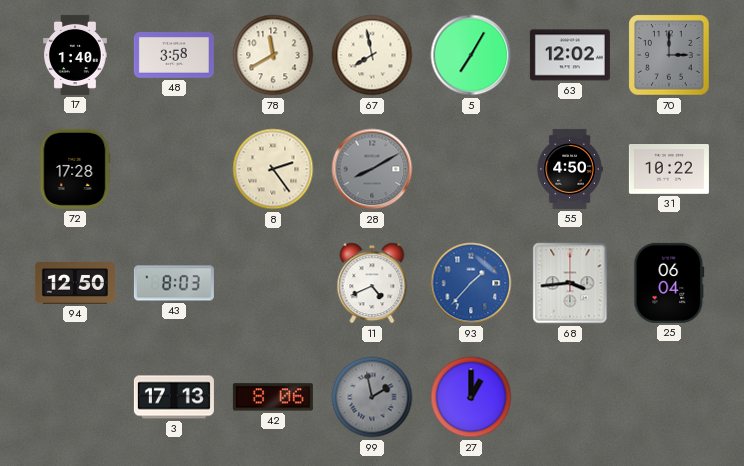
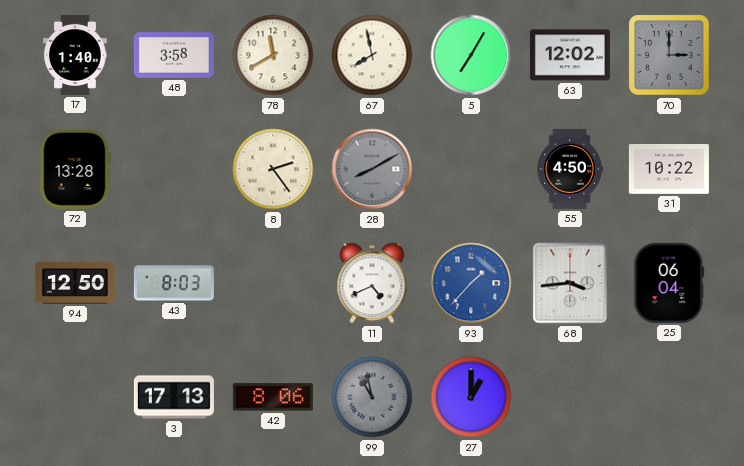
72: 17:28 -> 13:28
99: 1:58 -> 10:58
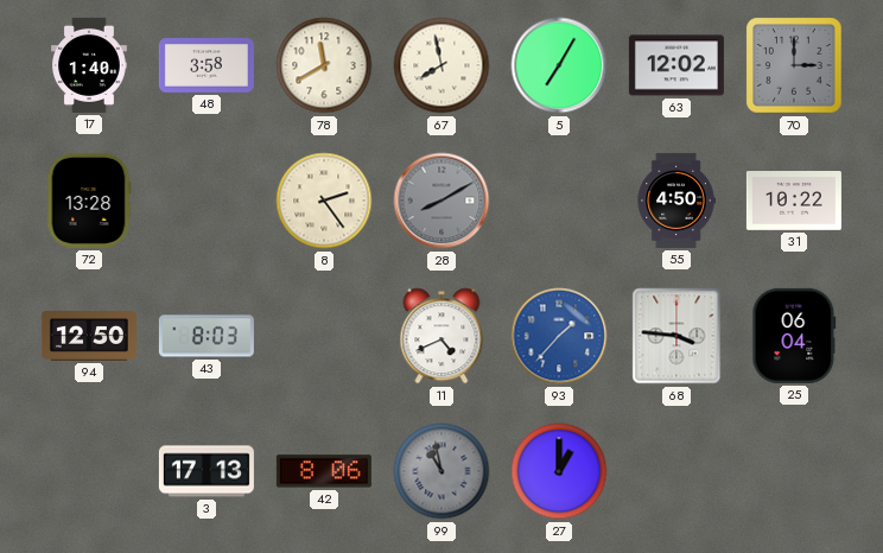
68: 3:44 -> 3:46
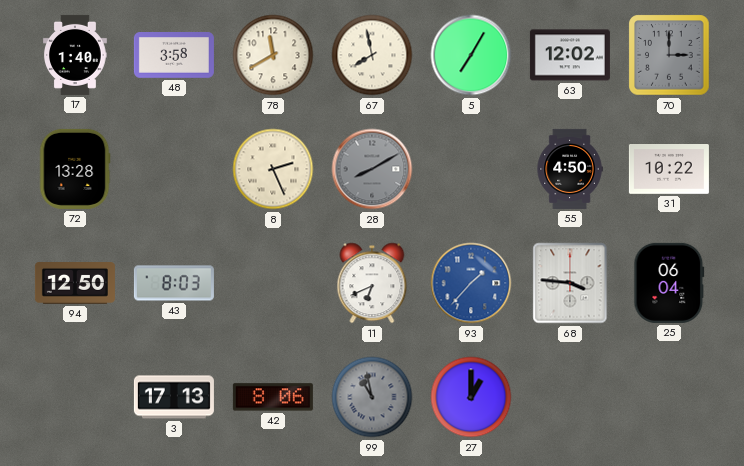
8: 2:24 -> 2:26
11: 4:41 -> 6:41
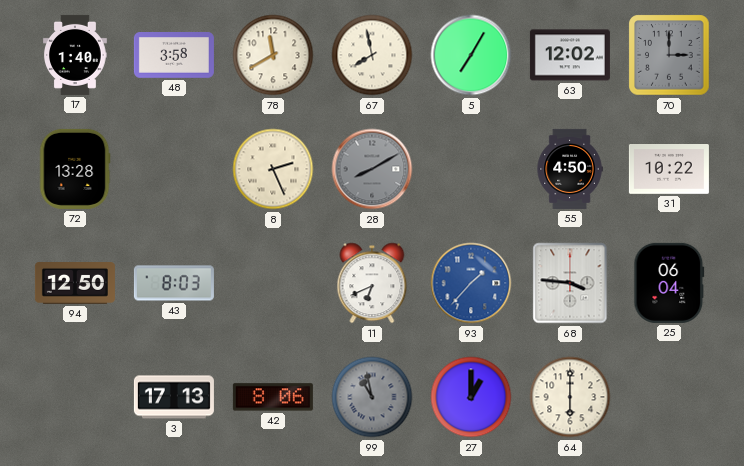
64: none -> 6:00
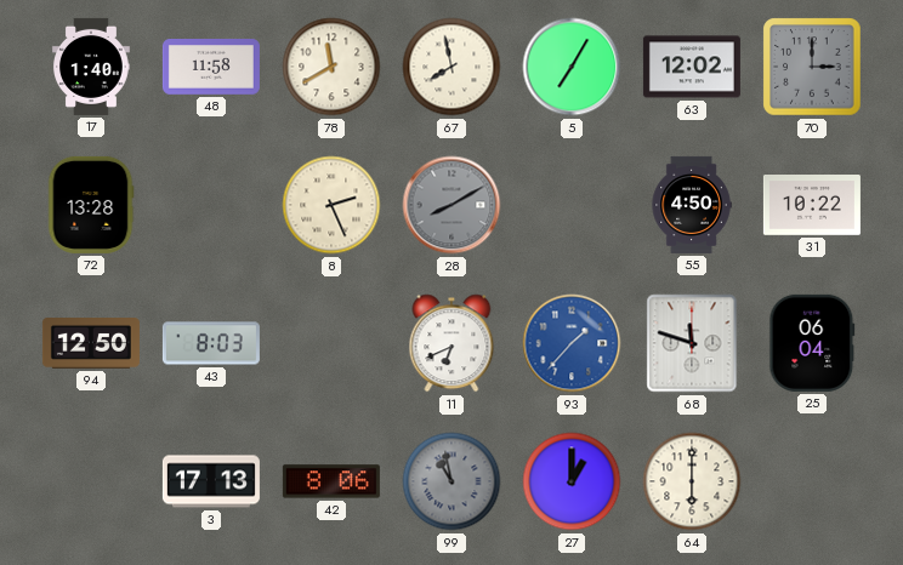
48: 3:58 -> 11:58
68: 3:46 -> 11:48
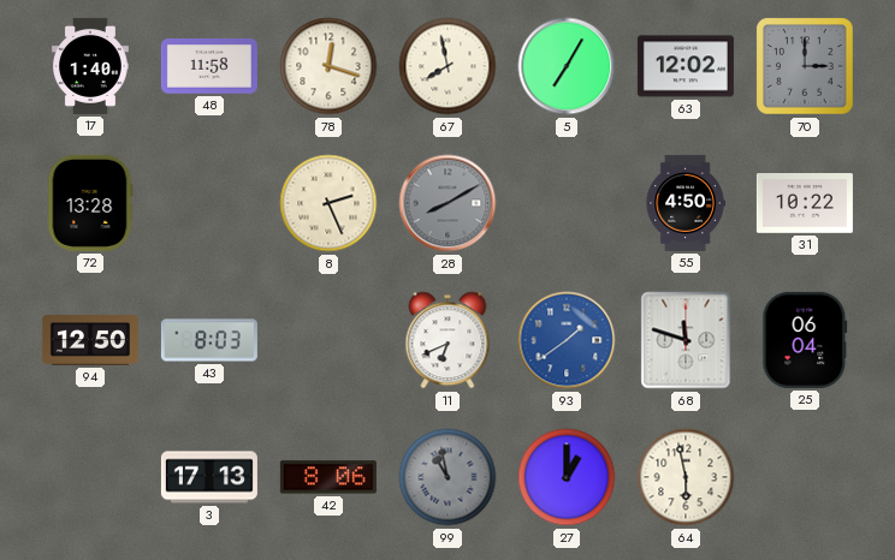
78: 11:40 -> 12:18
93: 1:37 -> 1:39
64: 6:00 -> 5:58
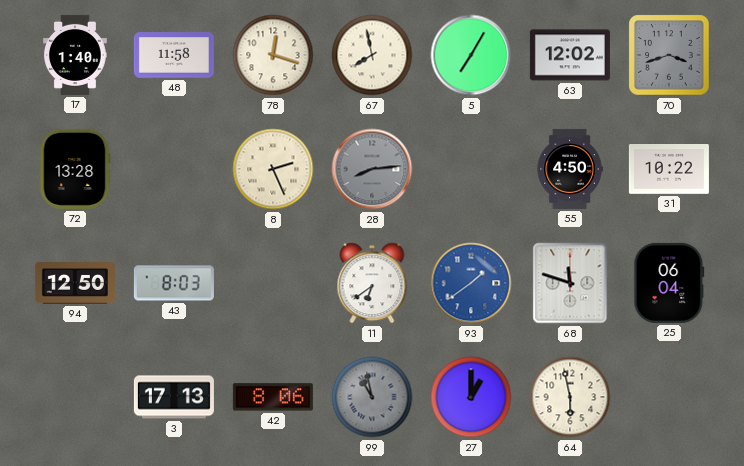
70: 3:00 -> 3:42
28: 8:10 -> 8:14
11: 6:41 -> 6:39
